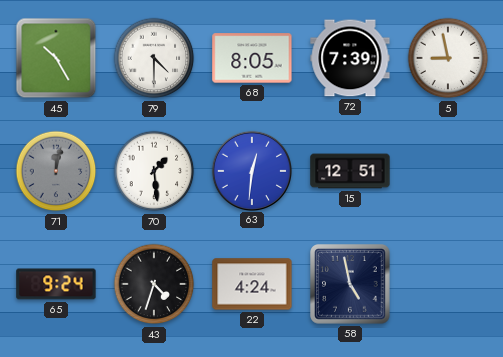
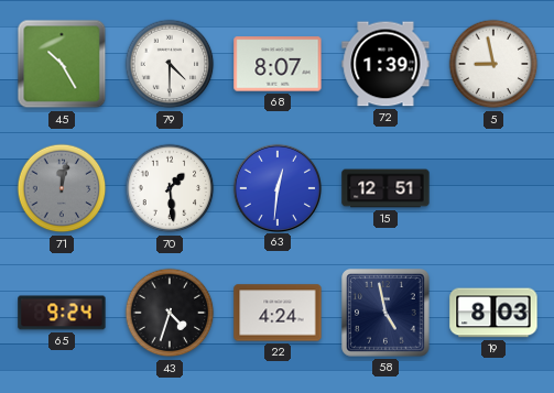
68: 8:05 -> 8:07
72: 7:39 -> 1:39
19: none -> 8:03
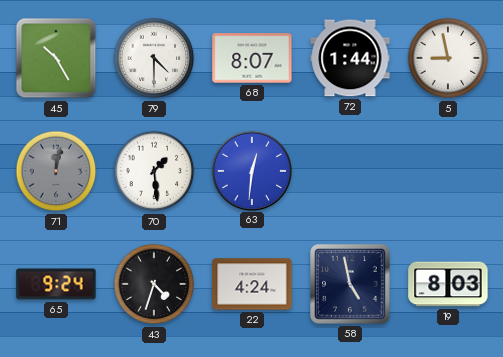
72: 1:39 -> 1:44
15: 12:51 -> none
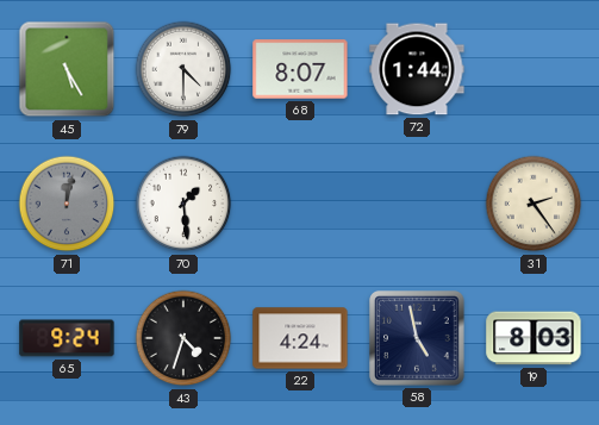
45: 10:25 -> 5:25
5: 8:58 -> none
63: 12:31 -> none
31: none -> 2:24
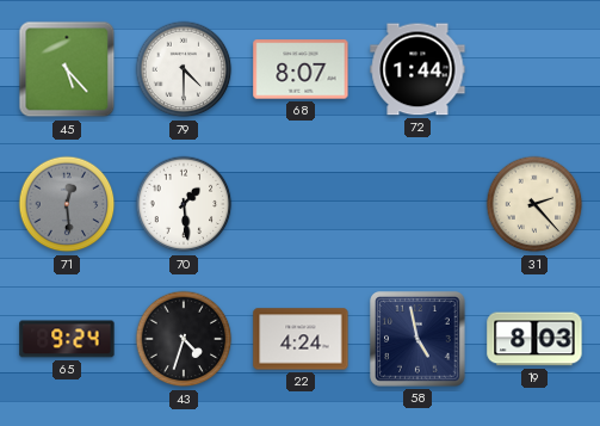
45: 5:25 -> 5:23
71: 12:02 -> 12:29
31: 2:24 -> 2:23
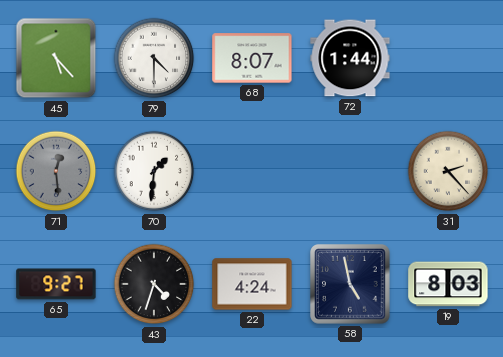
70: 1:29 -> 1:31
65: 9:24 -> 9:27
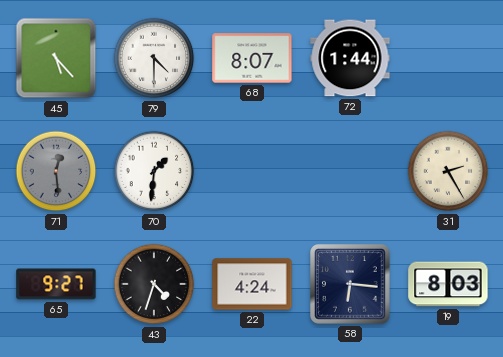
31: 2:23 -> 2:25
58: 4:58 -> 6:16
